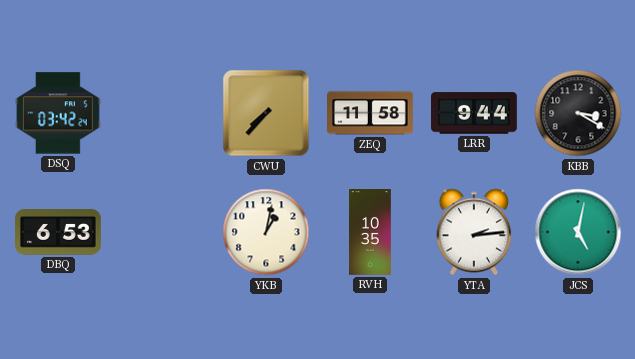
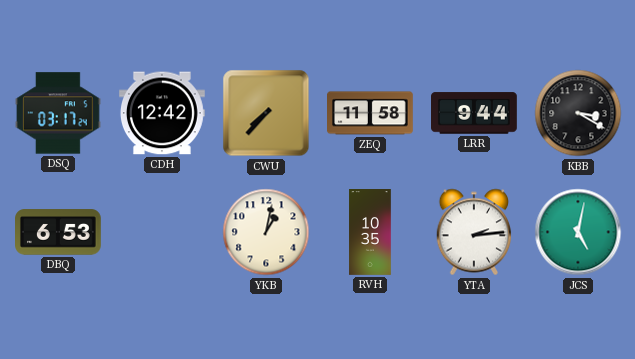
DSQ: 03:42 -> 03:17
CDH: none -> 12:42
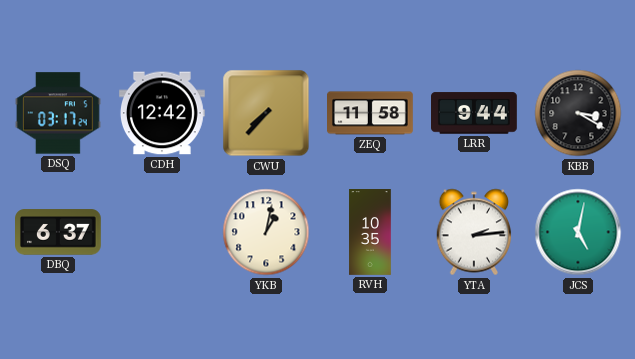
DBQ: 6:53 -> 6:37
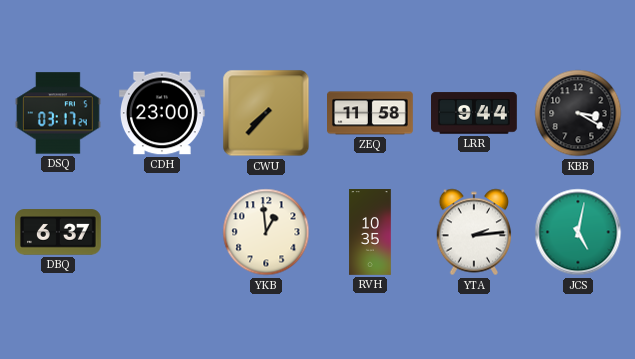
CDH: 12:42 -> 23:00
YKB: 1:02 -> 12:59
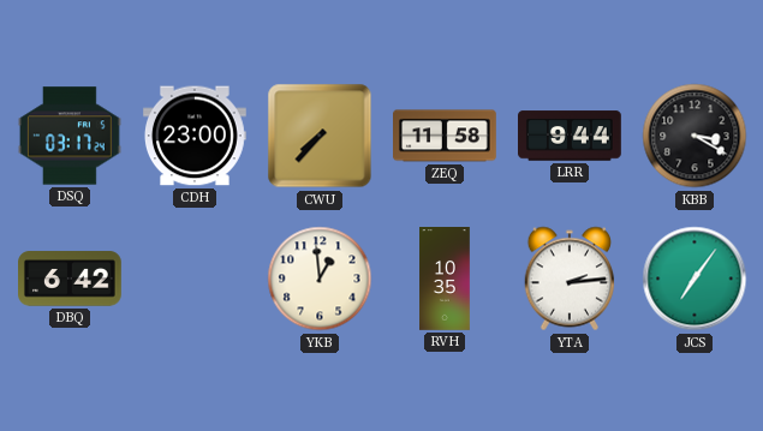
DBQ: 6:37 -> 6:42
JCS: 5:02 -> 7:06
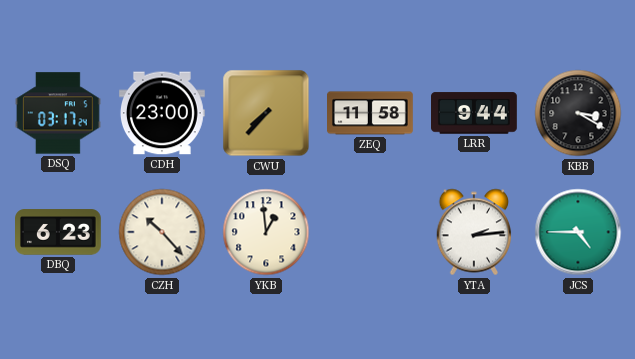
DBQ: 6:42 -> 6:23
CZH: none -> 10:23
RVH: 10:35 -> none
JCS: 7:06 -> 4:45
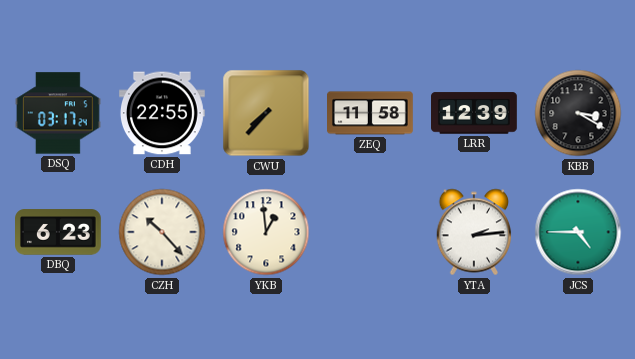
CDH: 23:00 -> 22:55
LRR: 9:44 -> 12:39
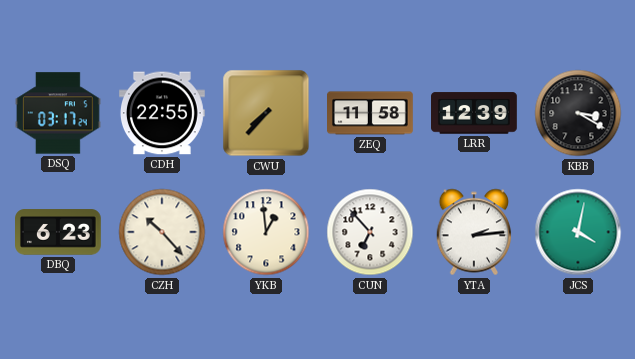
CUN: none -> 6:53
JCS: 4:45 -> 4:02
